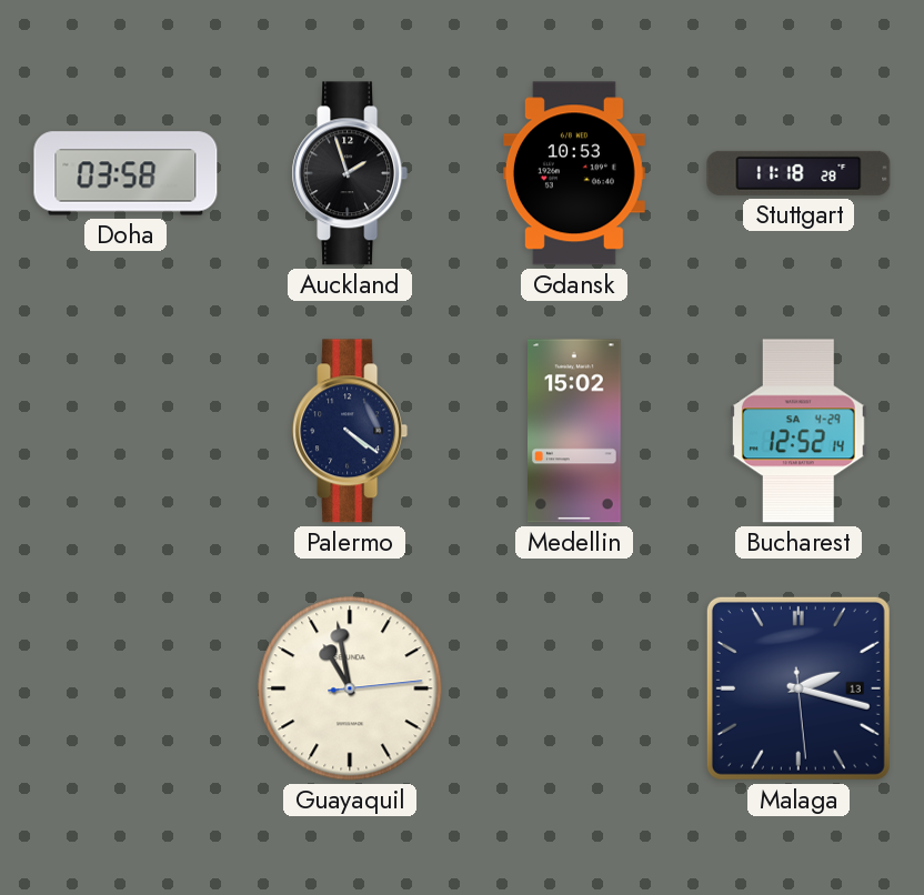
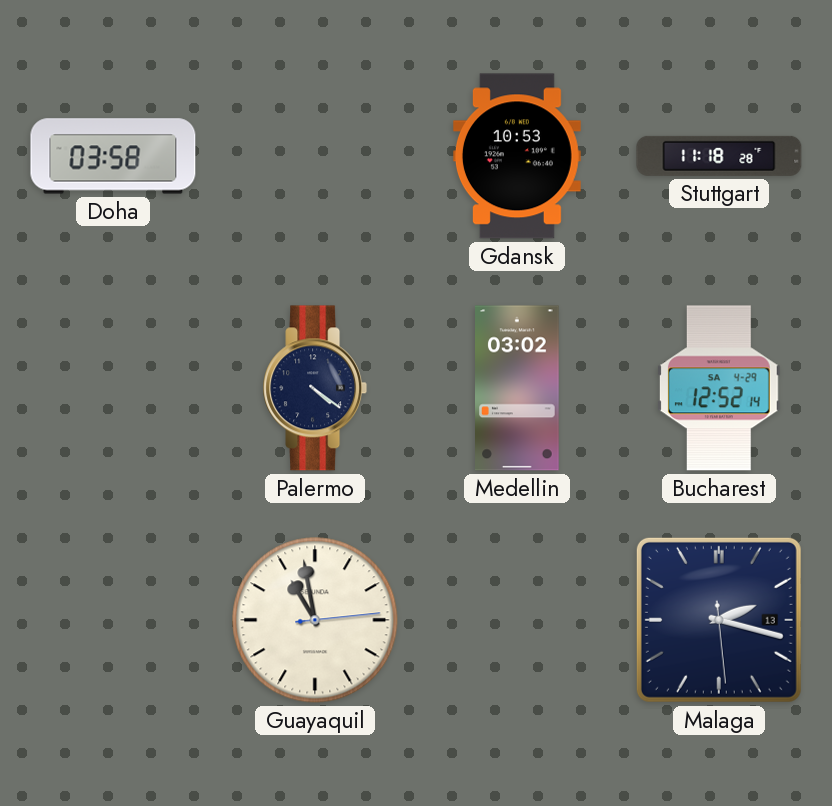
Auckland: 1:57 -> none
Medellin: 15:02 -> 03:02
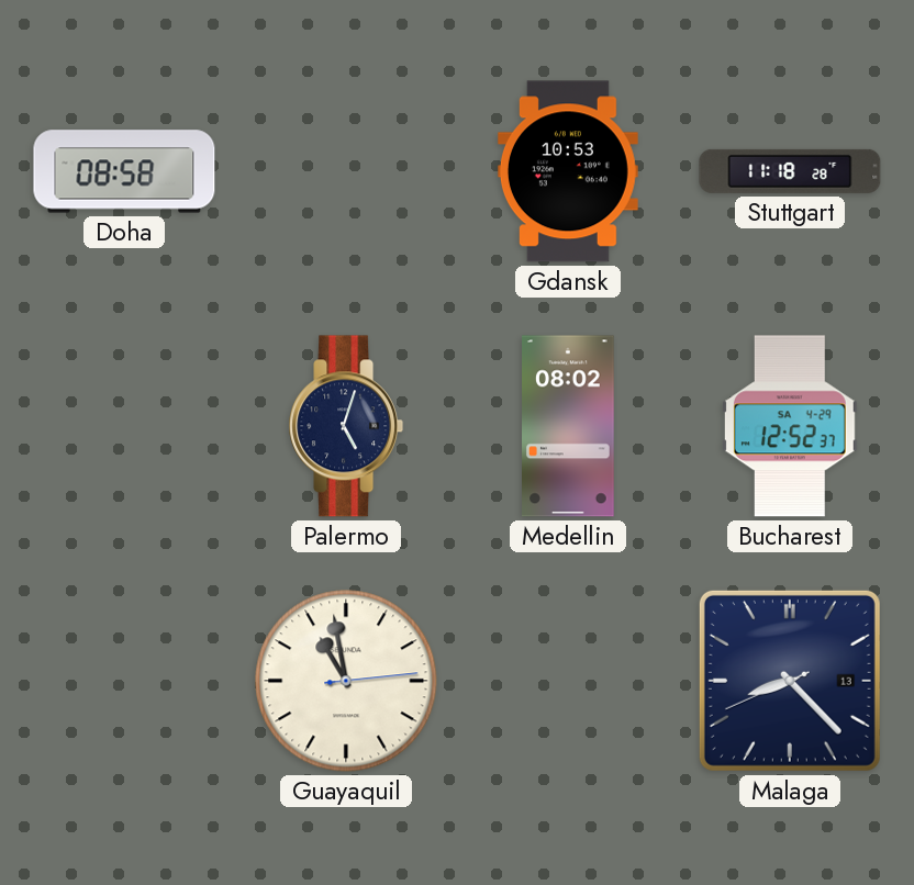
Doha: 03:58 -> 08:58
Palermo: 4:21 -> 5:03
Medellin: 03:02 -> 08:02
Bucharest: 12:52:14 -> 12:52:37
Malaga: 2:17 -> 8:22
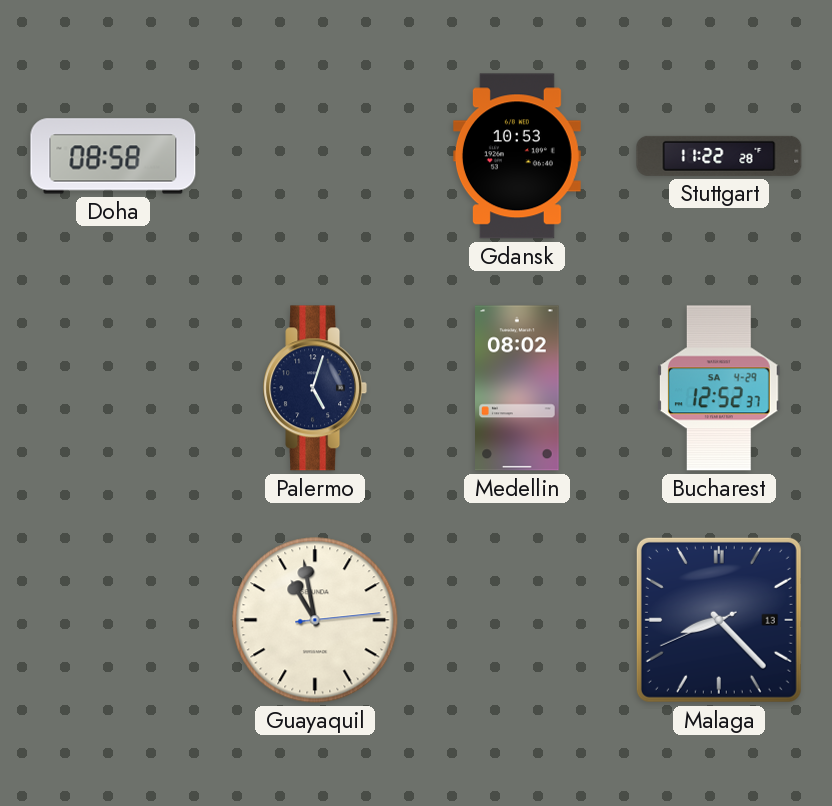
Stuttgart: 11:18 -> 11:22
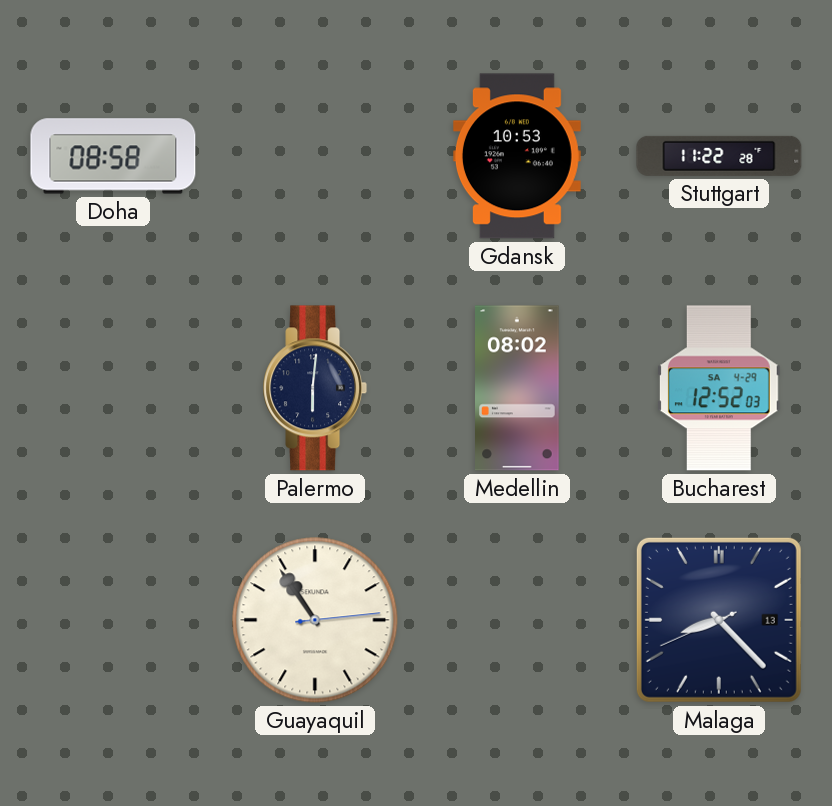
Palermo: 5:03 -> 6:01
Bucharest: 12:52:37 -> 12:52:03
Guayaquil: 10:58 -> 10:54
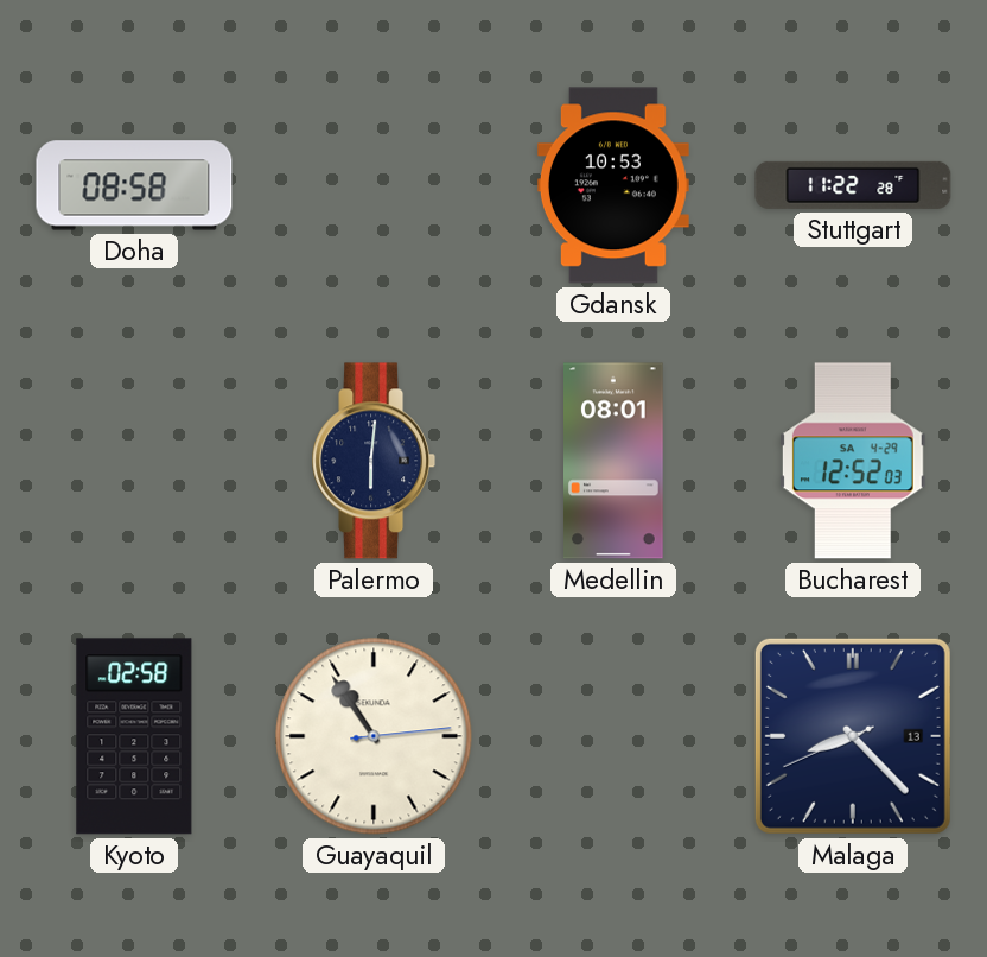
Medellin: 08:02 -> 08:01
Kyoto: none -> 02:58
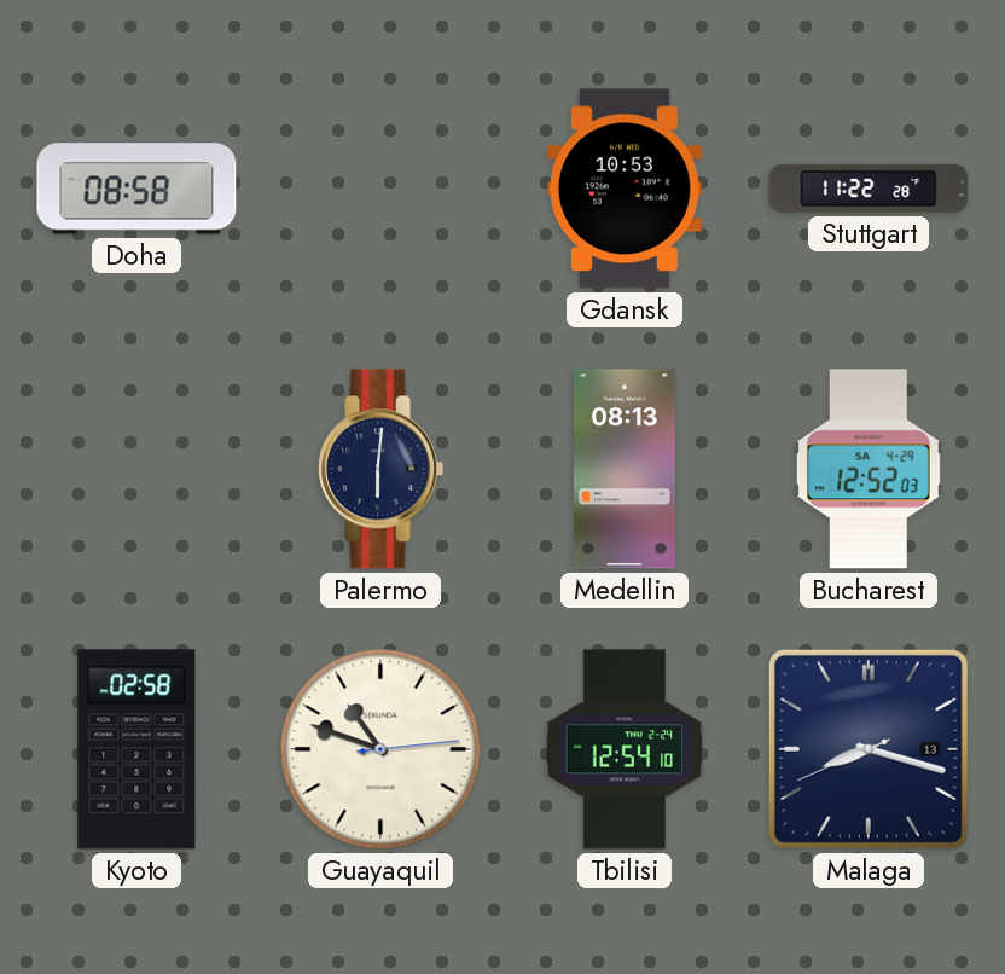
Medellin: 08:01 -> 08:13
Guayaquil: 10:54 -> 10:48
Tbilisi: none -> 12:54
Malaga: 8:22 -> 8:17
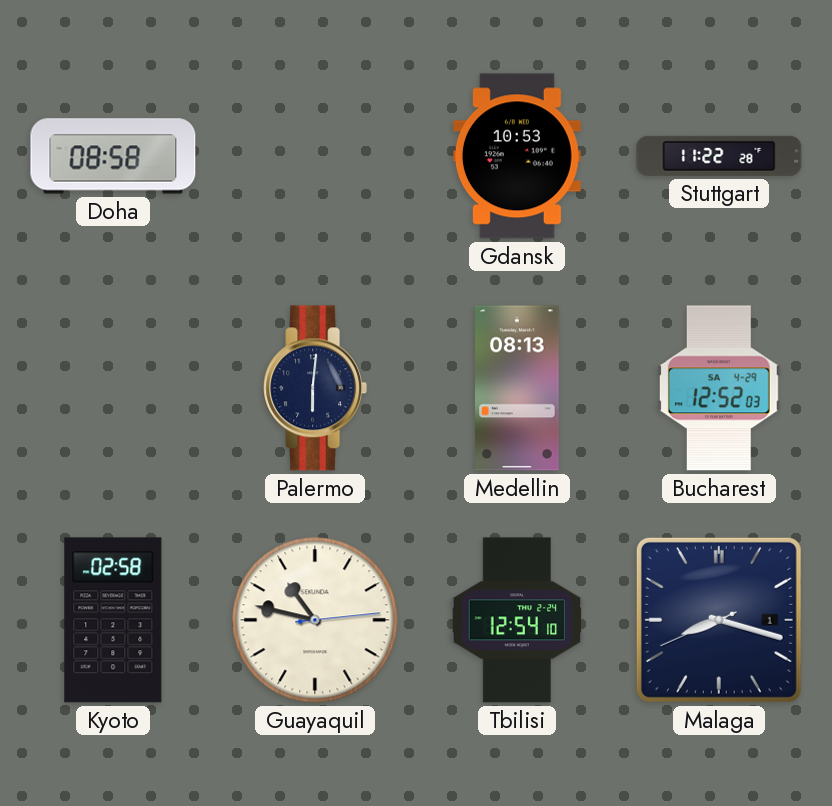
Guayaquil: 10:48 -> 10:47
Malaga date: 13 -> 1
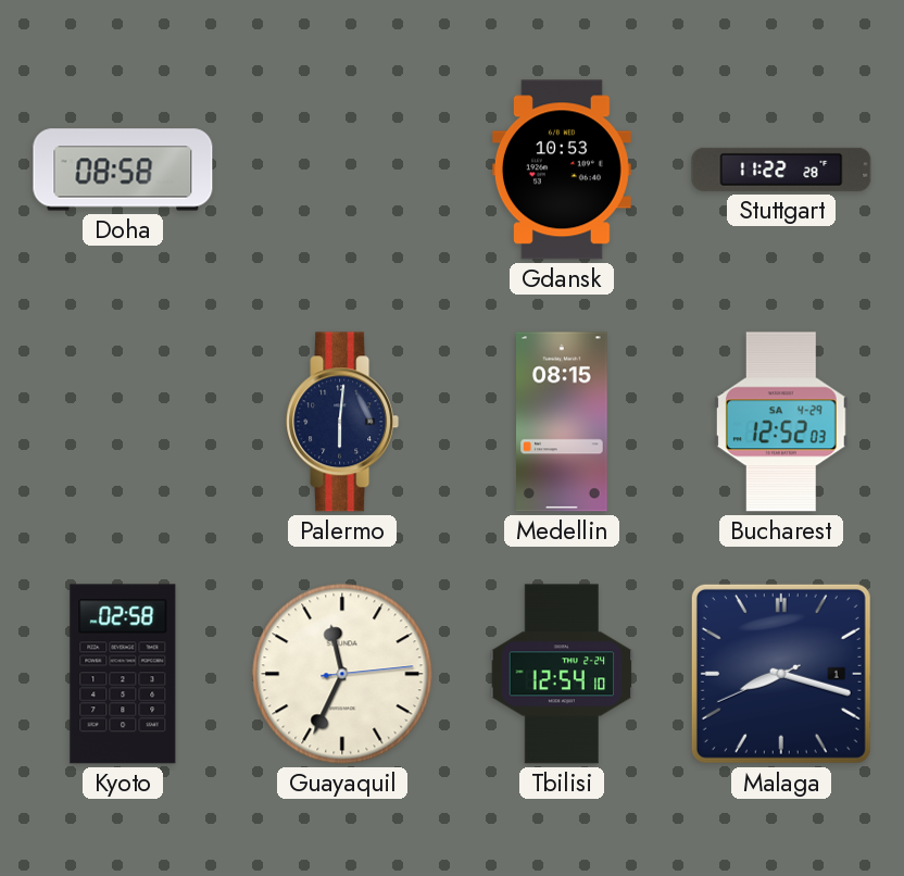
Medellin: 08:13 -> 08:15
Guayaquil: 10:47 -> 11:34
